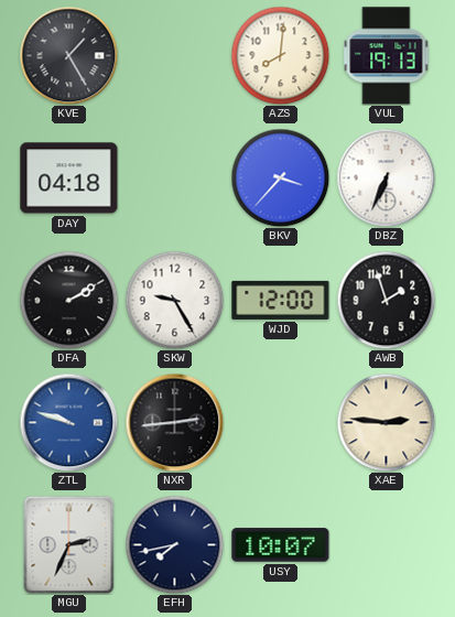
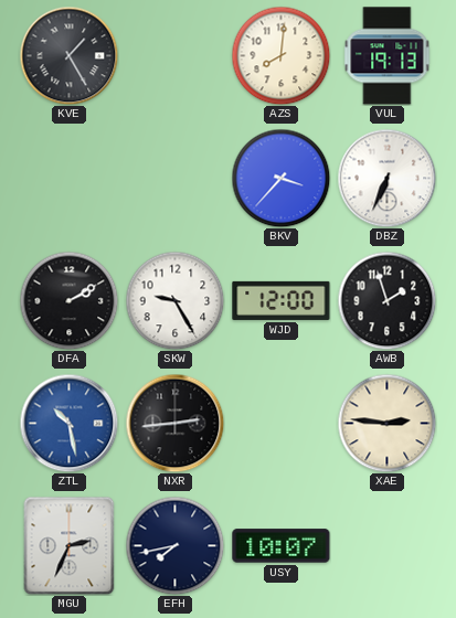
DAY: 04:18 -> none
ZTL: 9:48 -> 10:28
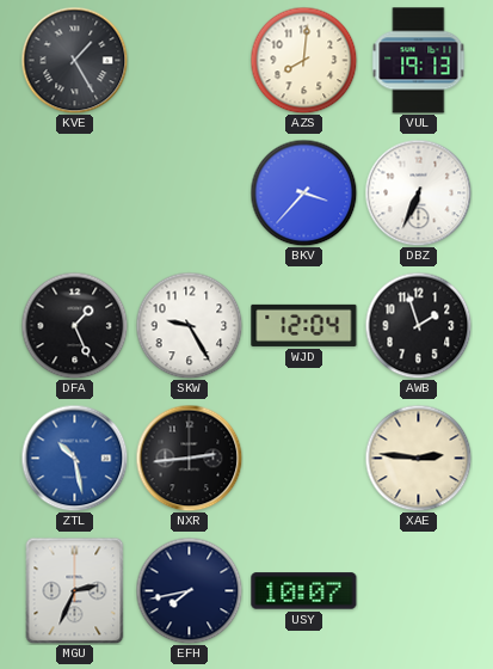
DFA: 2:10 -> 1:26
WJD: 12:00 -> 12:04
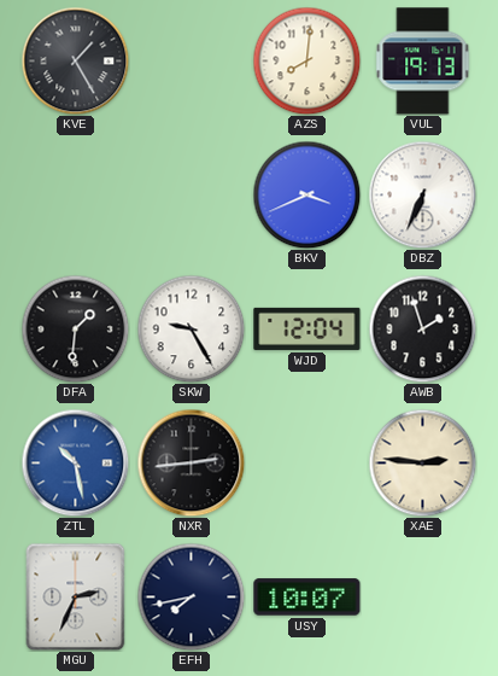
BKV: 3:37 -> 3:41
DFA: 1:26 -> 1:31
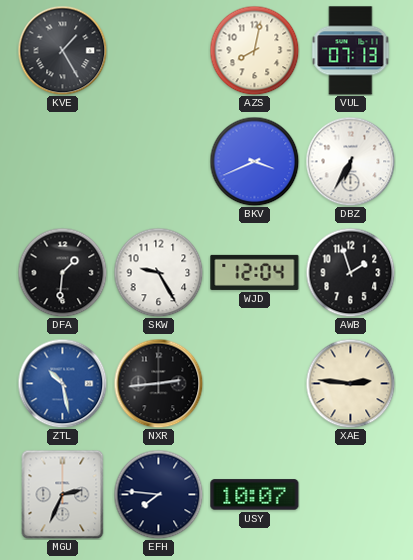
AZS: 8:01 -> 8:02
VUL: 19:13 -> 07:13
DBZ: 6:34 -> 6:35
EFH: 7:43 -> 7:46
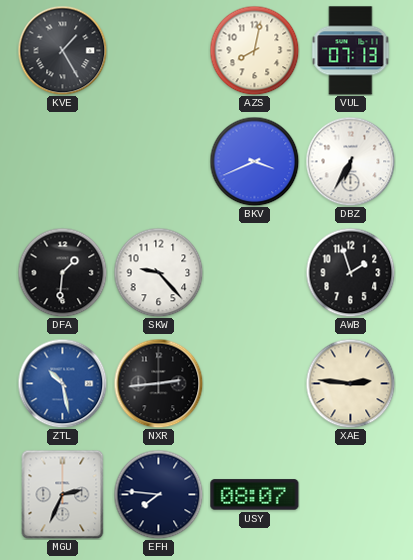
SKW: 9:25 -> 9:23
WJD: 12:04 -> none
USY: 10:07 -> 08:07
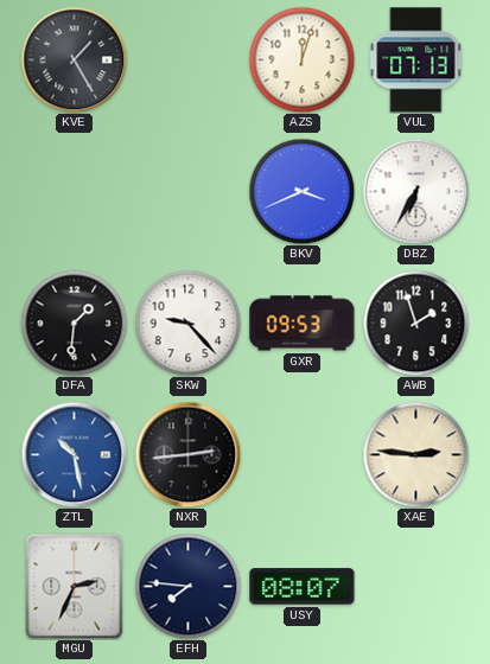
AZS: 8:02 -> 12:03
GXR: none -> 09:53
